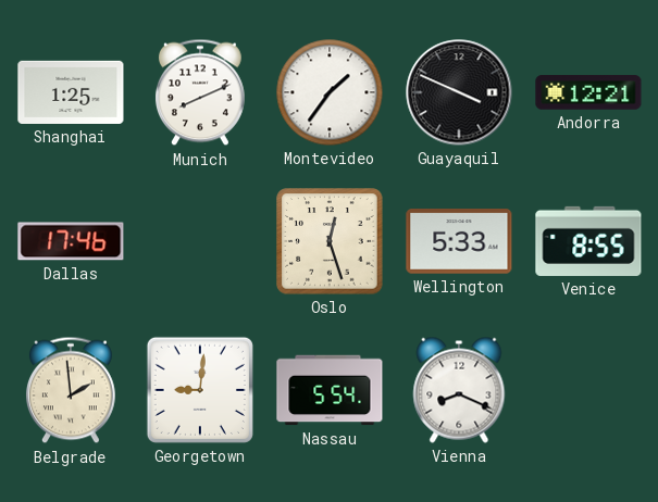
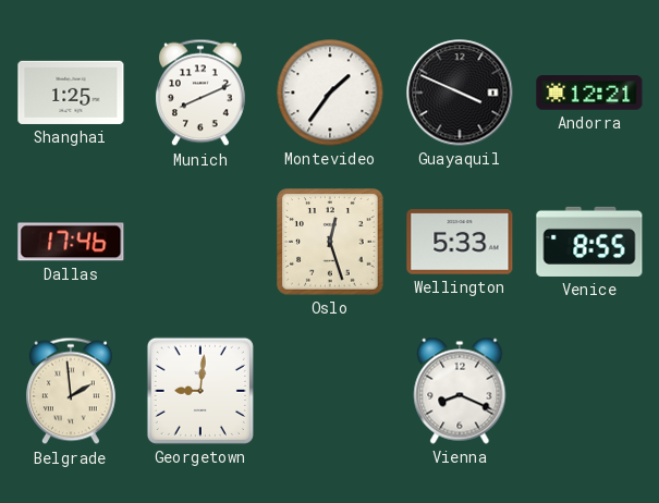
Nassau: 5:54 -> none
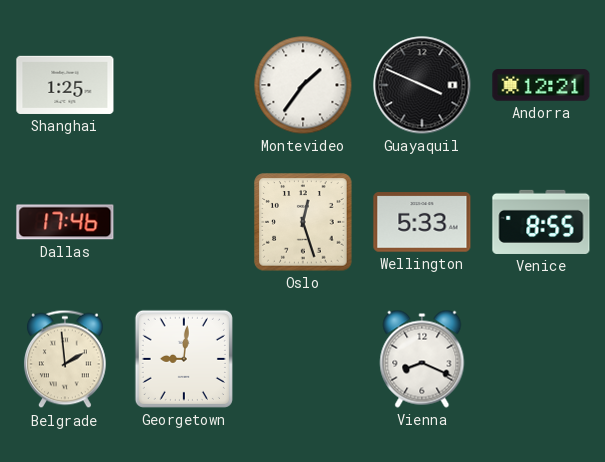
Munich: 8:11 -> none
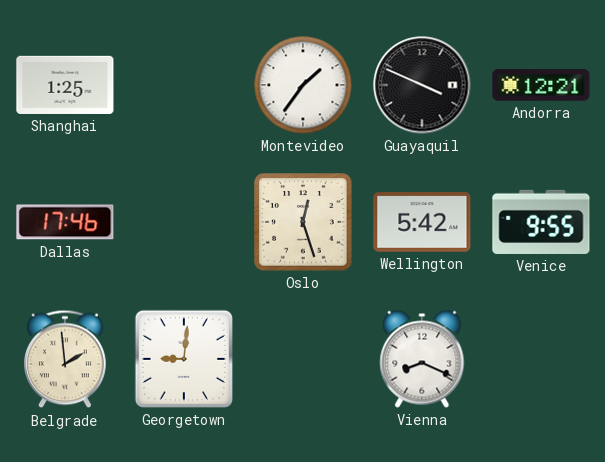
Wellington: 5:33 -> 5:42
Venice: 8:55 -> 9:55
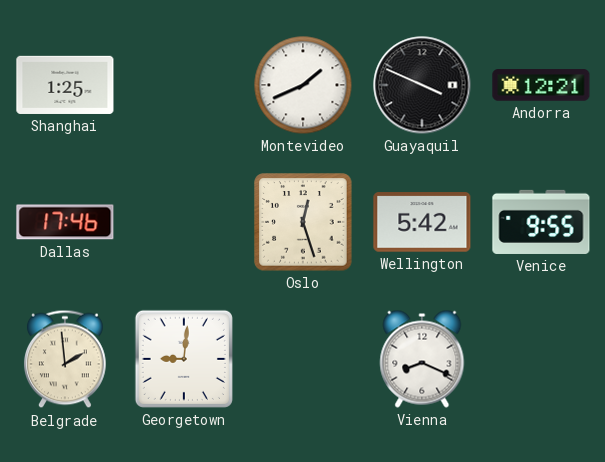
Montevideo: 1:36 -> 1:41
